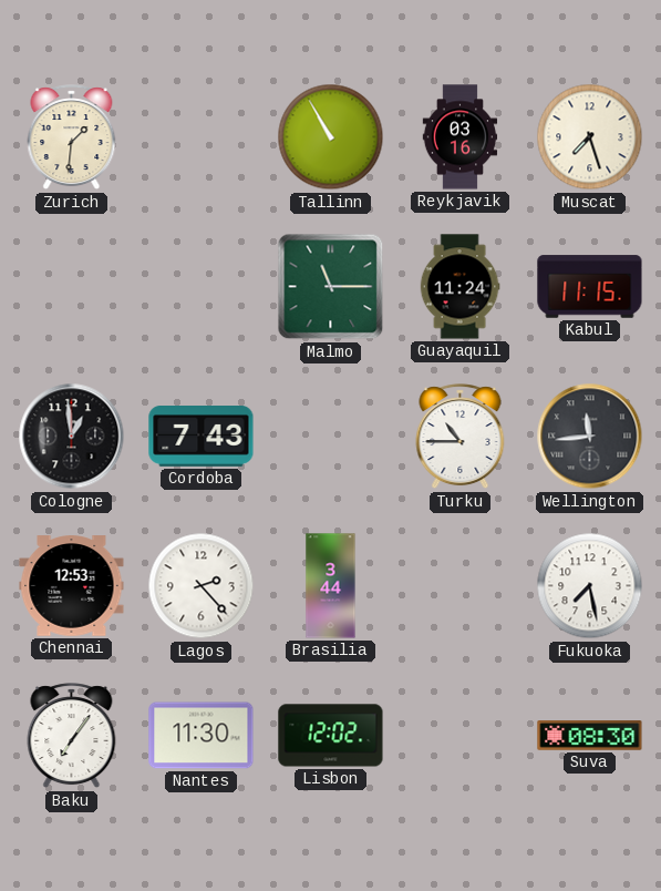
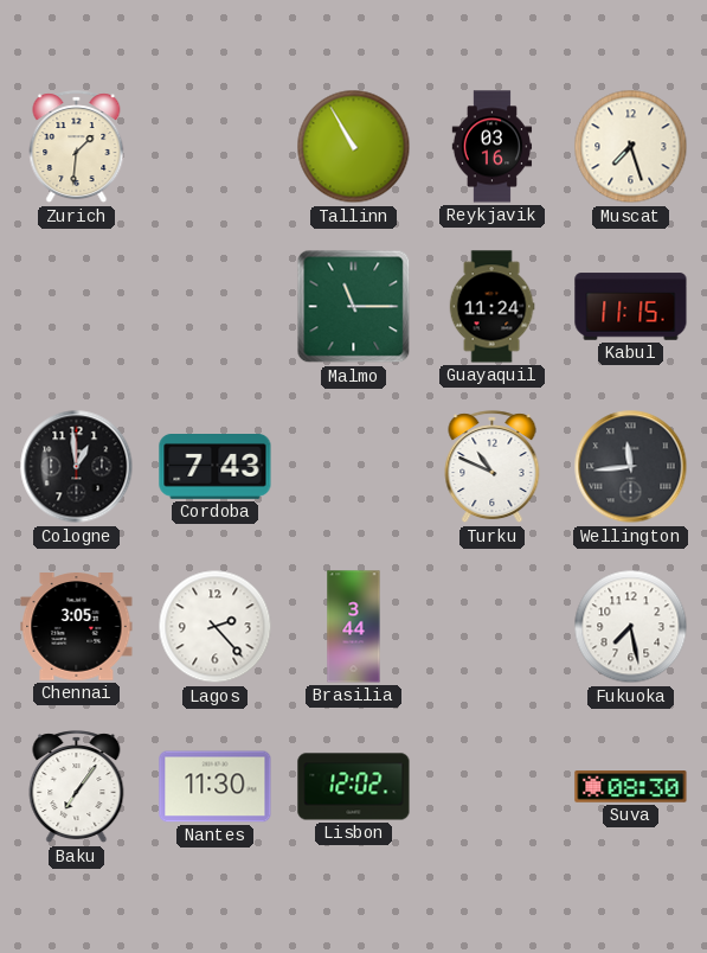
Turku: 10:45 -> 10:49
Chennai: 12:53 -> 3:05
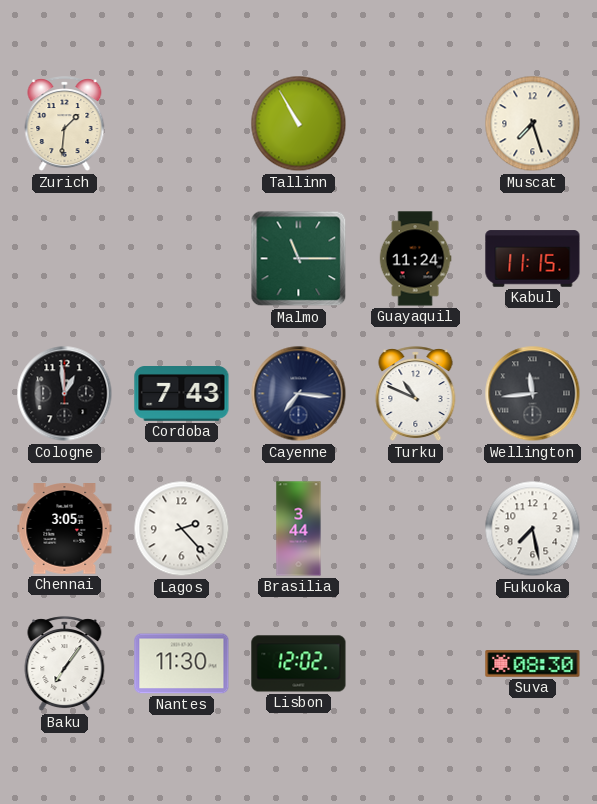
Reykjavik: 03:16 -> none
Cayenne: none -> 7:16
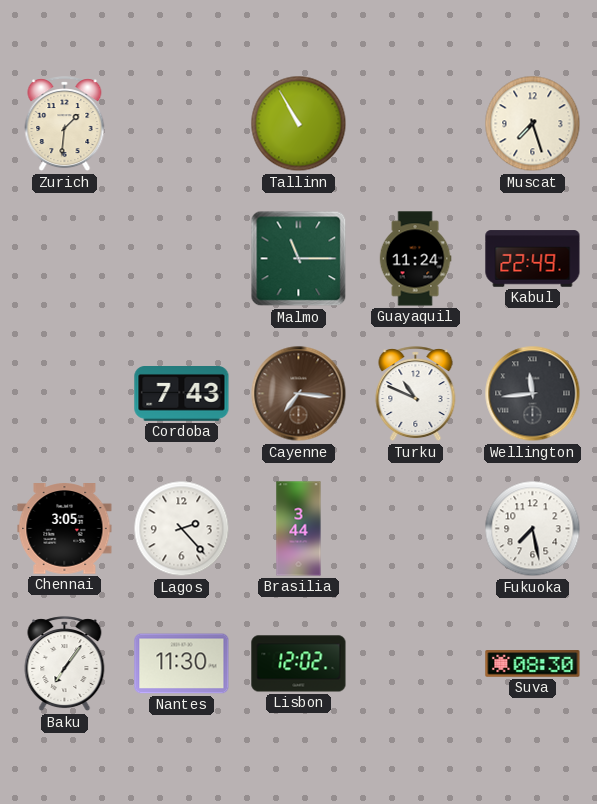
Kabul: 11:15 -> 22:49
Cologne: 12:59 -> none
Cayenne dial: navy -> brown
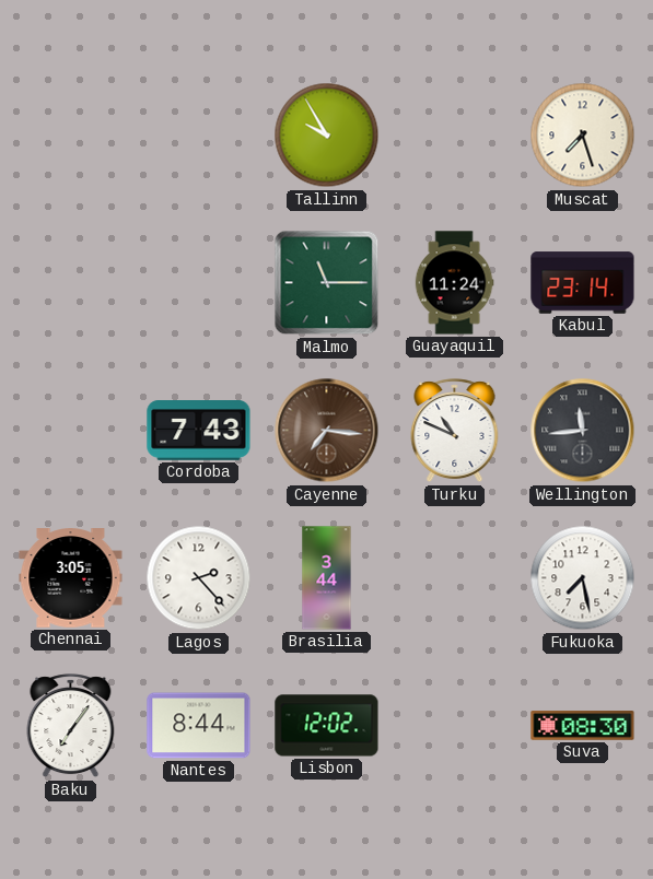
Zurich: 1:31 -> none
Tallinn: 10:55 -> 9:55
Kabul: 22:49 -> 23:14
Nantes: 11:30 -> 8:44
